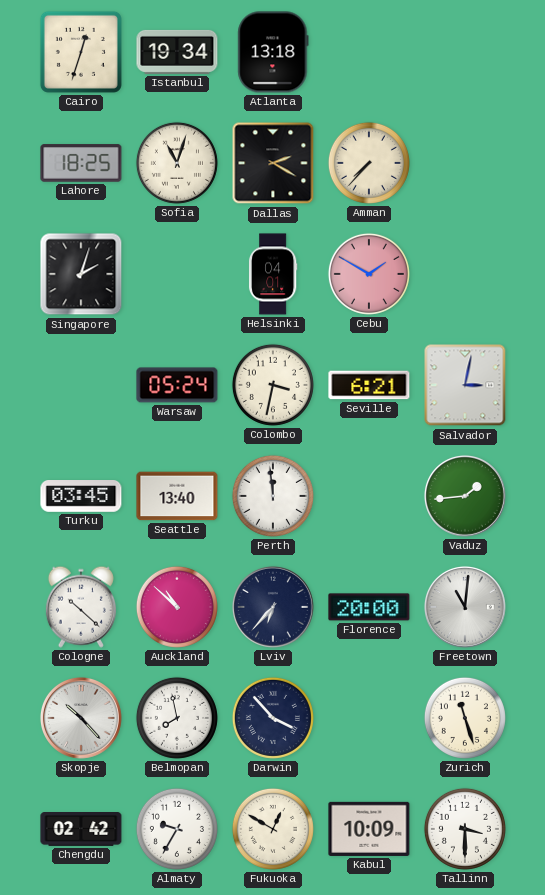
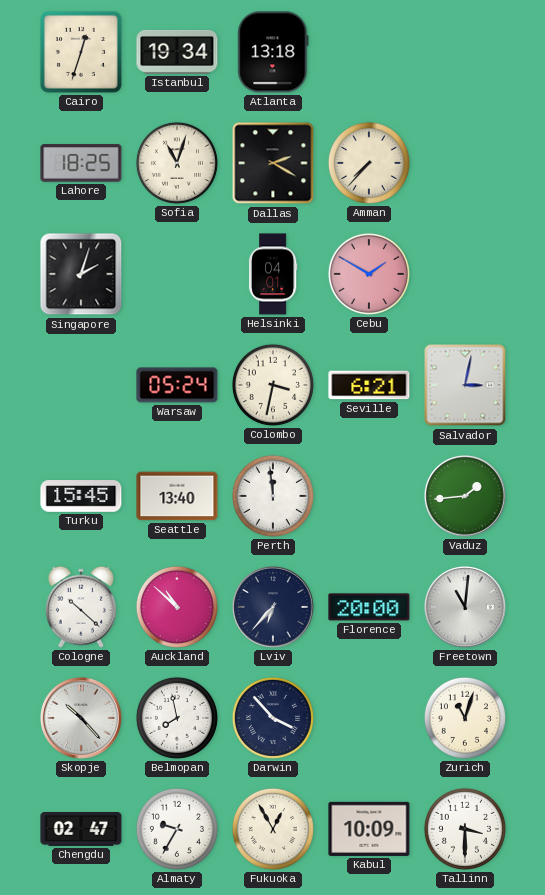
Turku: 03:45 -> 15:45
Zurich: 11:27 -> 11:03
Chengdu: 02:42 -> 02:47
Fukuoka: 12:50 -> 12:55
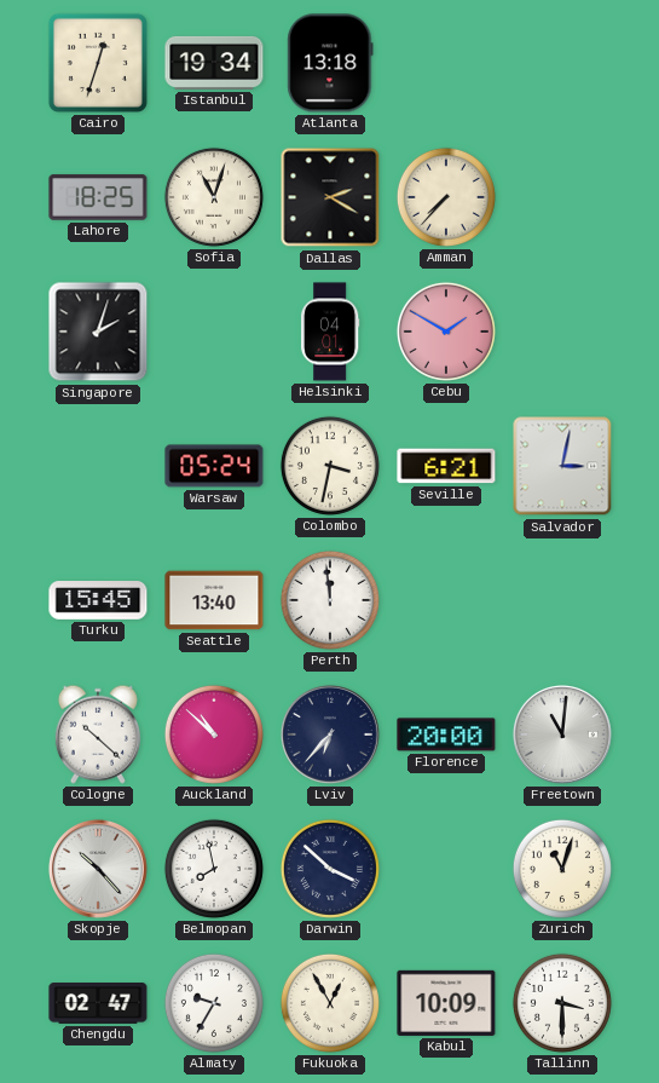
Vaduz: 1:44 -> none
Darwin: 3:53 -> 3:52
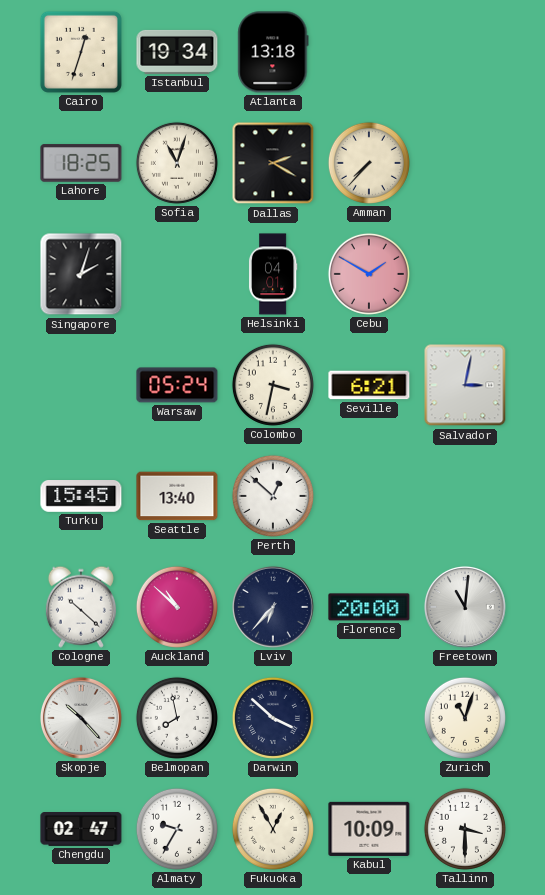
Perth: 11:59 -> 12:52
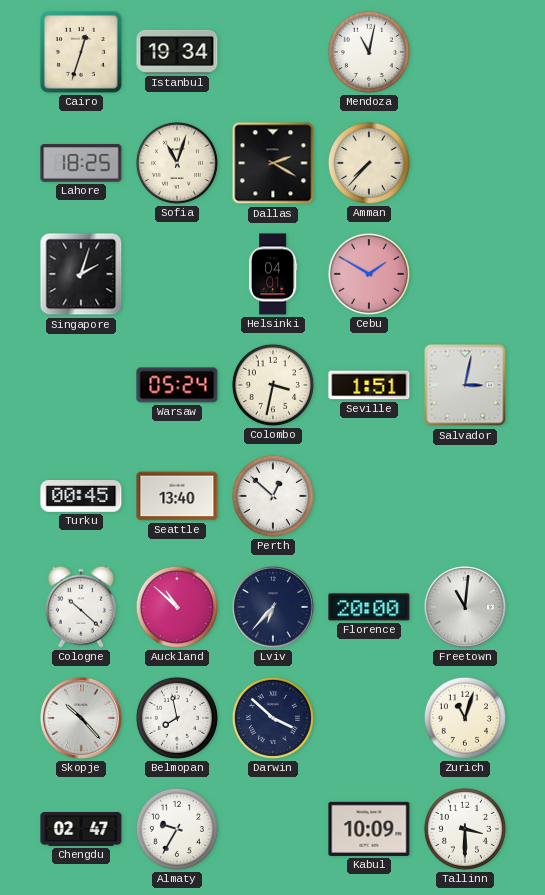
Atlanta: 13:18 -> none
Mendoza: none -> 11:02
Seville: 6:21 -> 1:51
Turku: 15:45 -> 00:45
Fukuoka: 12:55 -> none
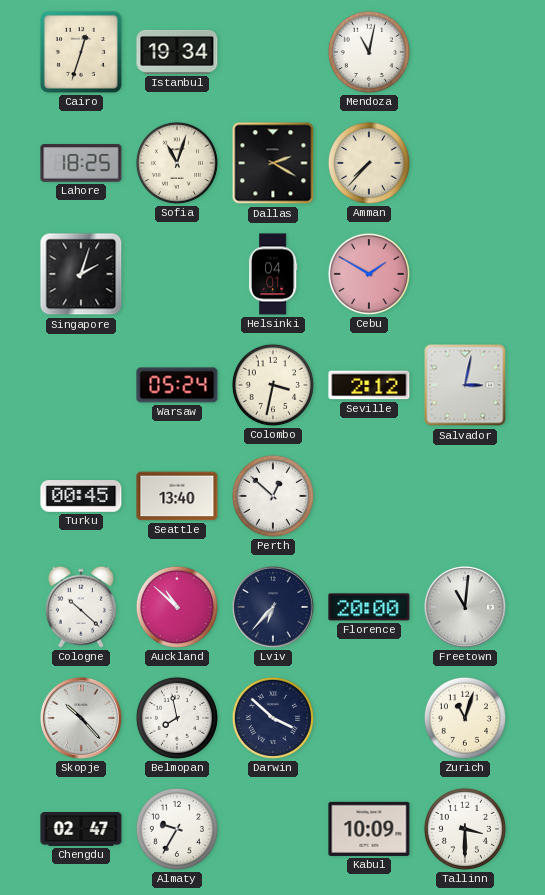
Seville: 1:51 -> 2:12
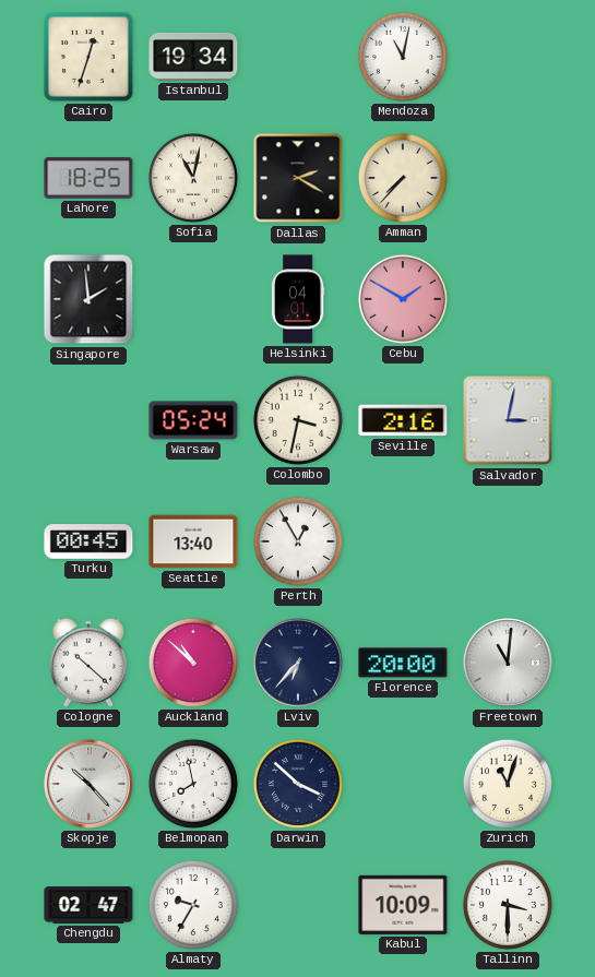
Sofia: 11:03 -> 11:02
Singapore: 2:03 -> 1:59
Seville: 2:12 -> 2:16
Perth: 12:52 -> 12:55
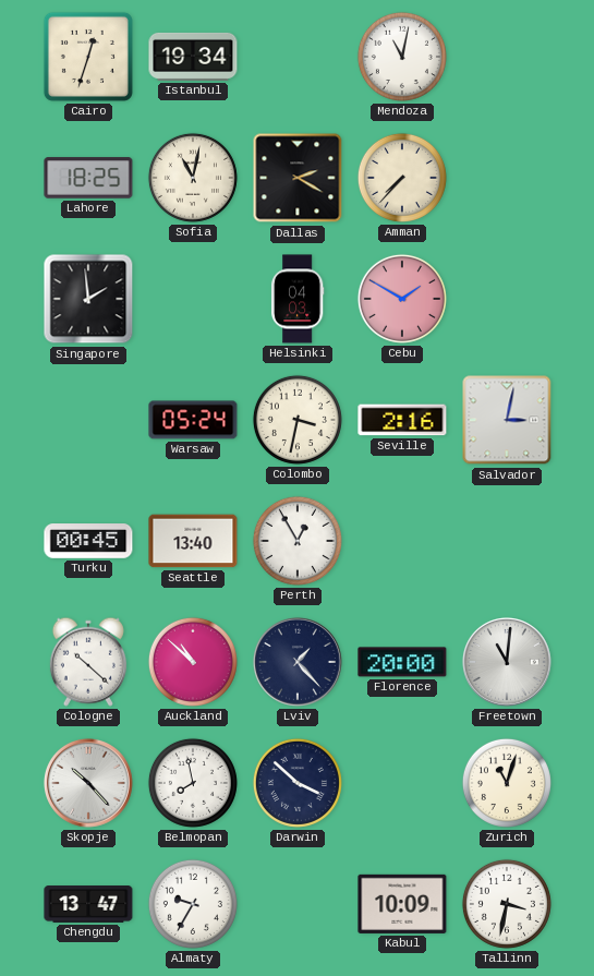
Helsinki: 04:01 -> 04:03
Lviv: 6:37 -> 1:23
Chengdu: 02:47 -> 13:47
Tallinn: 3:30 -> 3:32
